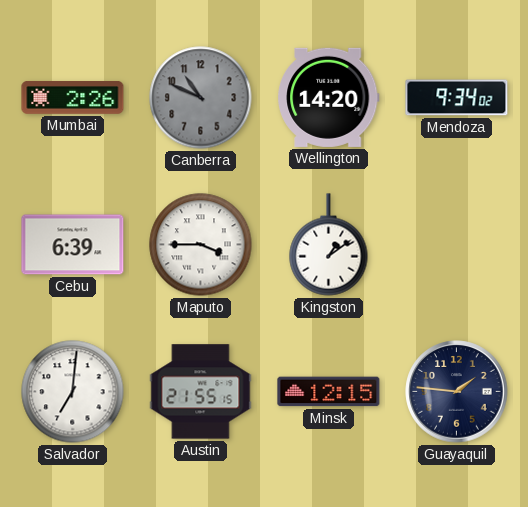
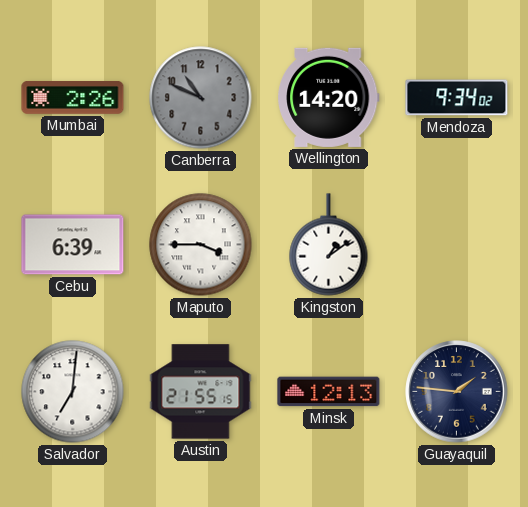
Minsk: 12:15 -> 12:13
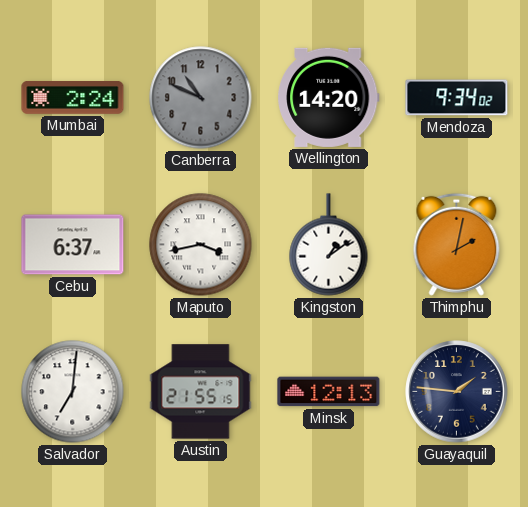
Mumbai: 2:26 -> 2:24
Cebu: 6:39 -> 6:37
Maputo: 3:45 -> 3:43
Thimphu: none -> 2:02
